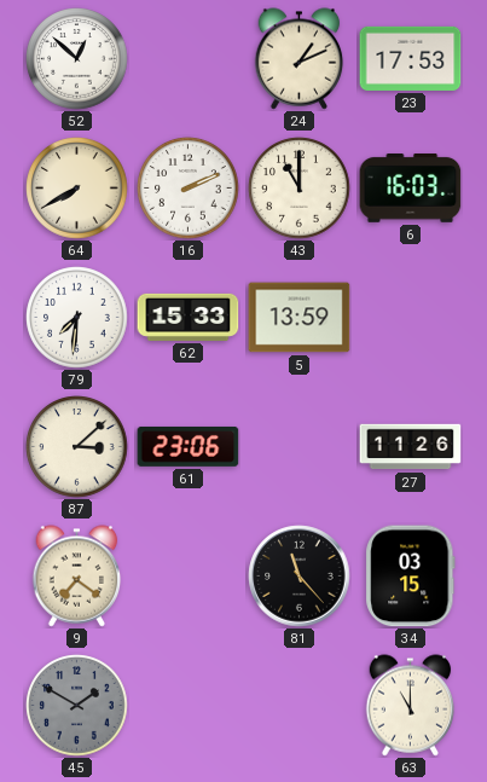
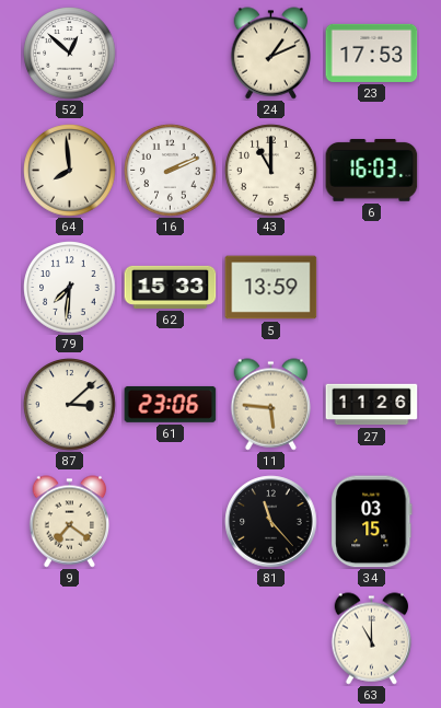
64: 7:40 -> 7:59
11: none -> 5:46
45: 1:50 -> none
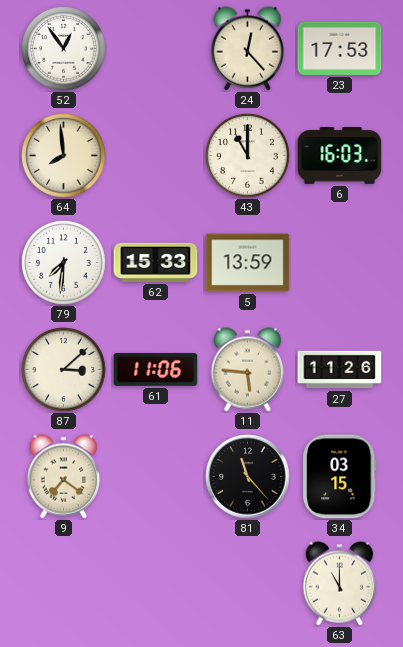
52: 12:52 -> 12:54
24: 1:11 -> 12:23
16: 2:11 -> none
61: 23:06 -> 11:06
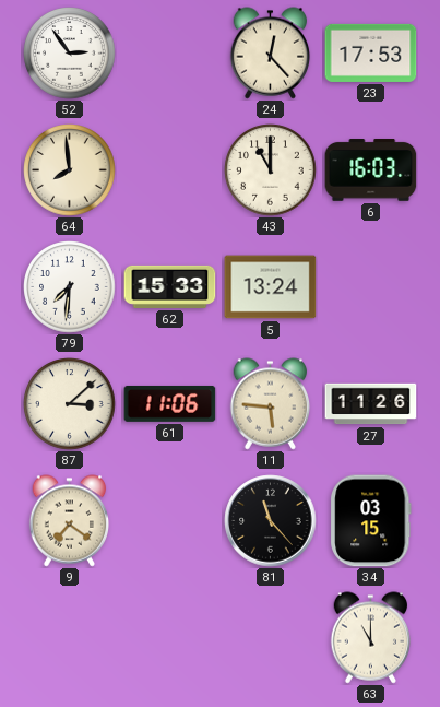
52: 12:54 -> 2:54
5: 13:59 -> 13:24
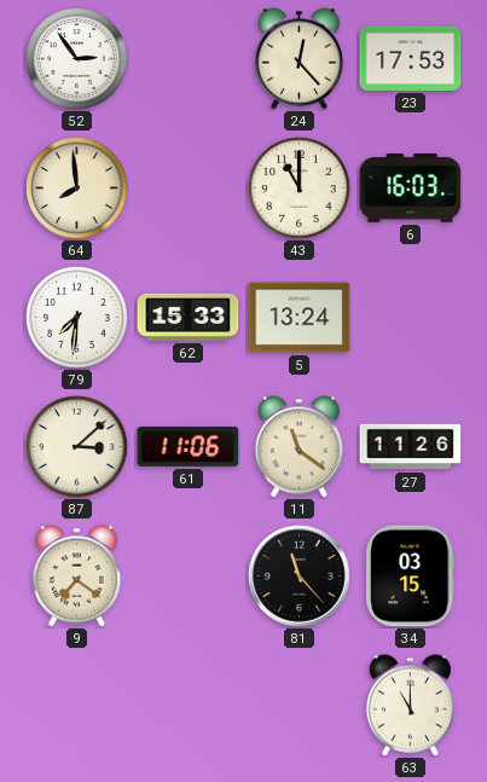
11: 5:46 -> 11:21
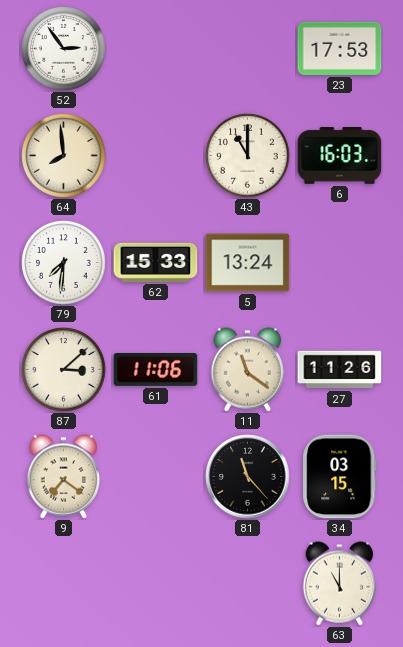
24: 12:23 -> none
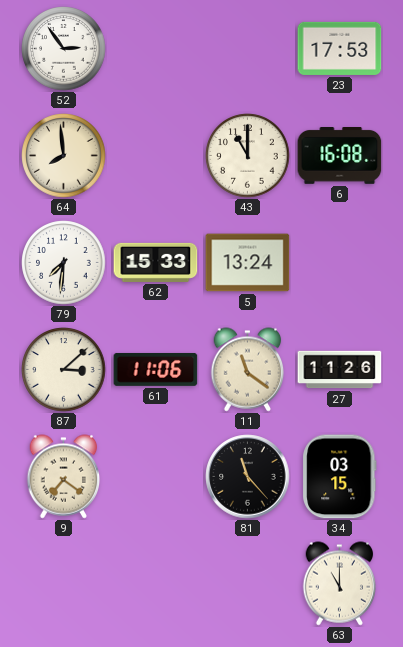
6: 16:03 -> 16:08
